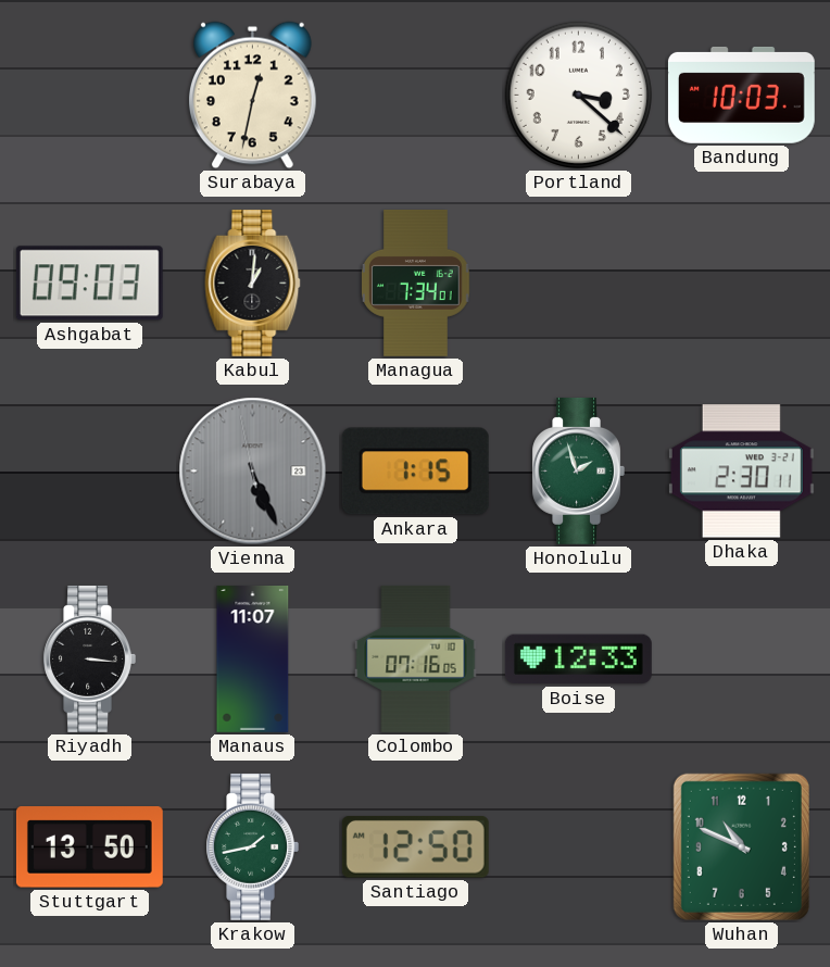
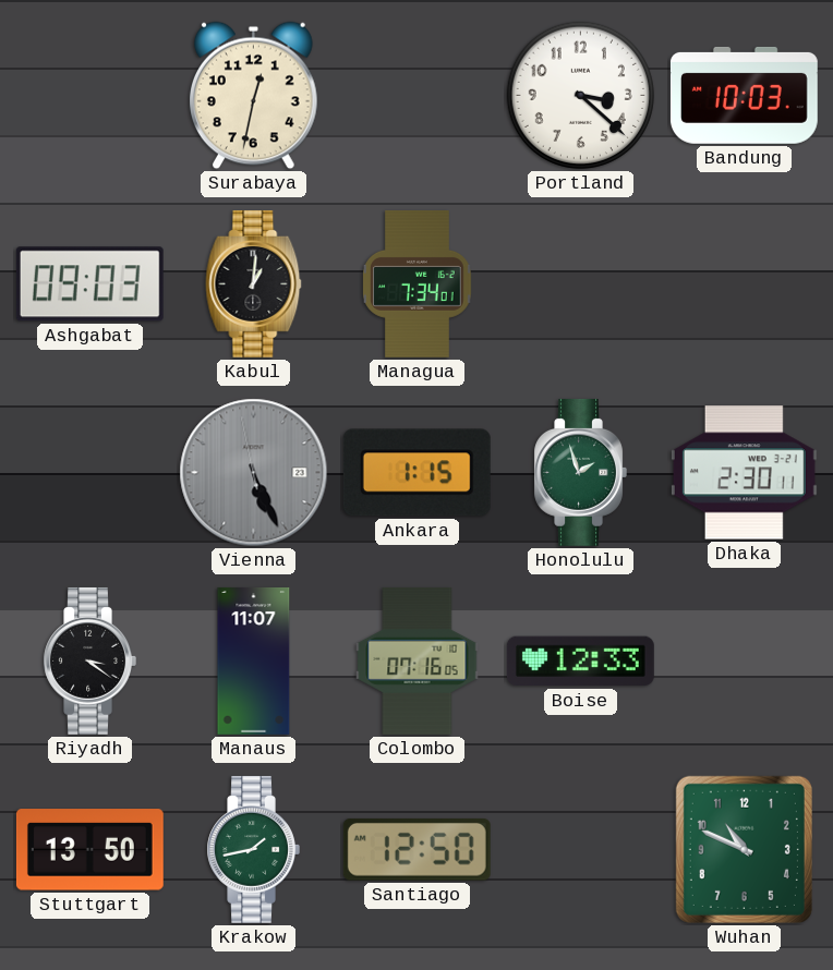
Riyadh: 3:16 -> 3:21
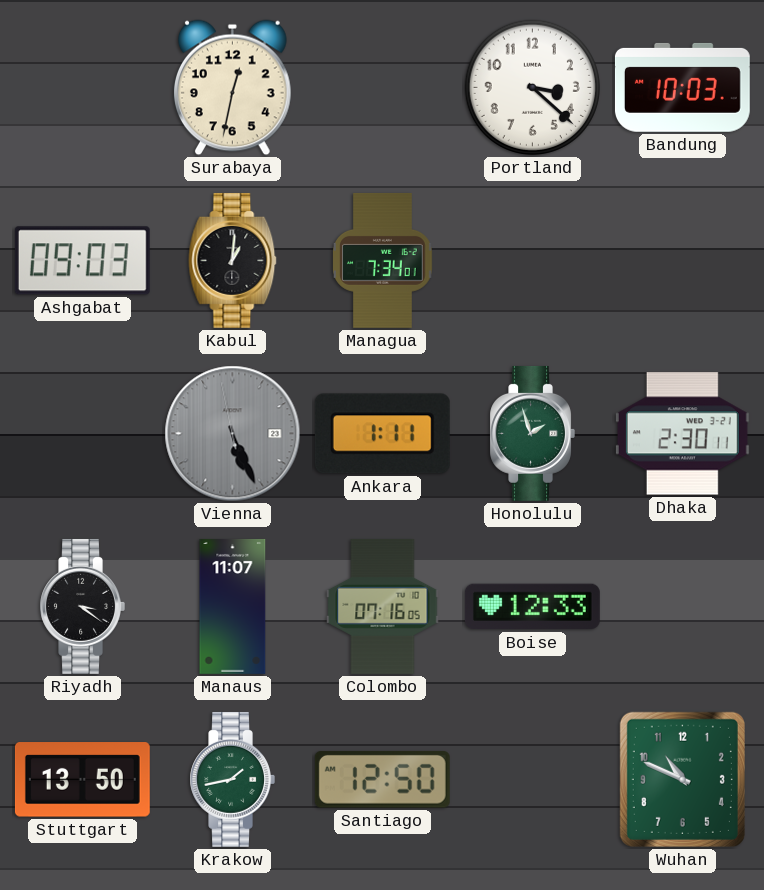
Ankara: 1:15 -> 1:11
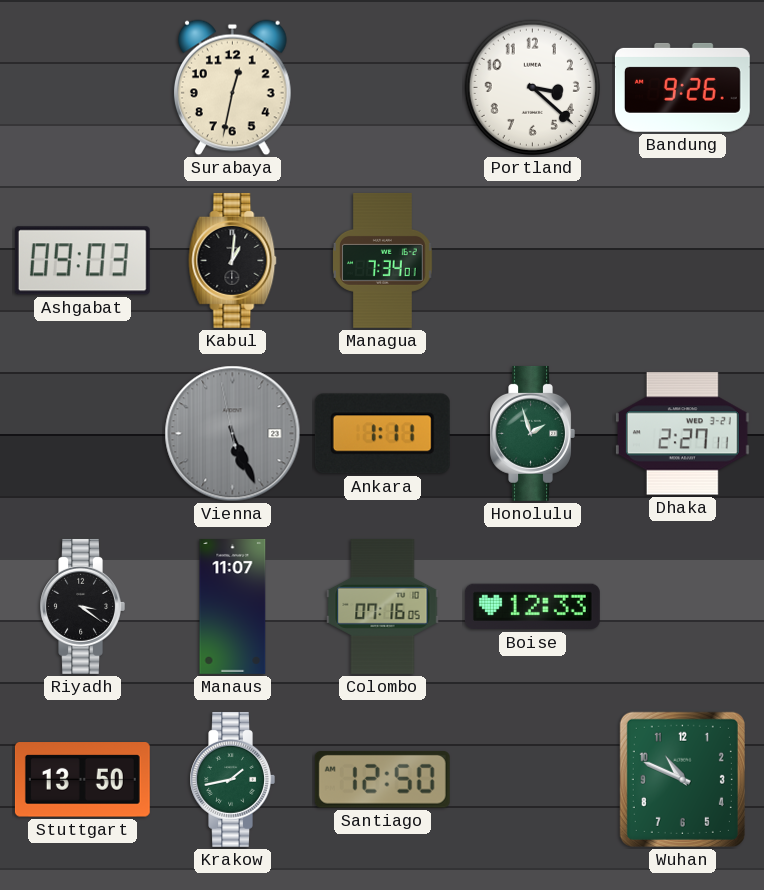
Bandung: 10:03 -> 9:26
Dhaka: 2:30 -> 2:27
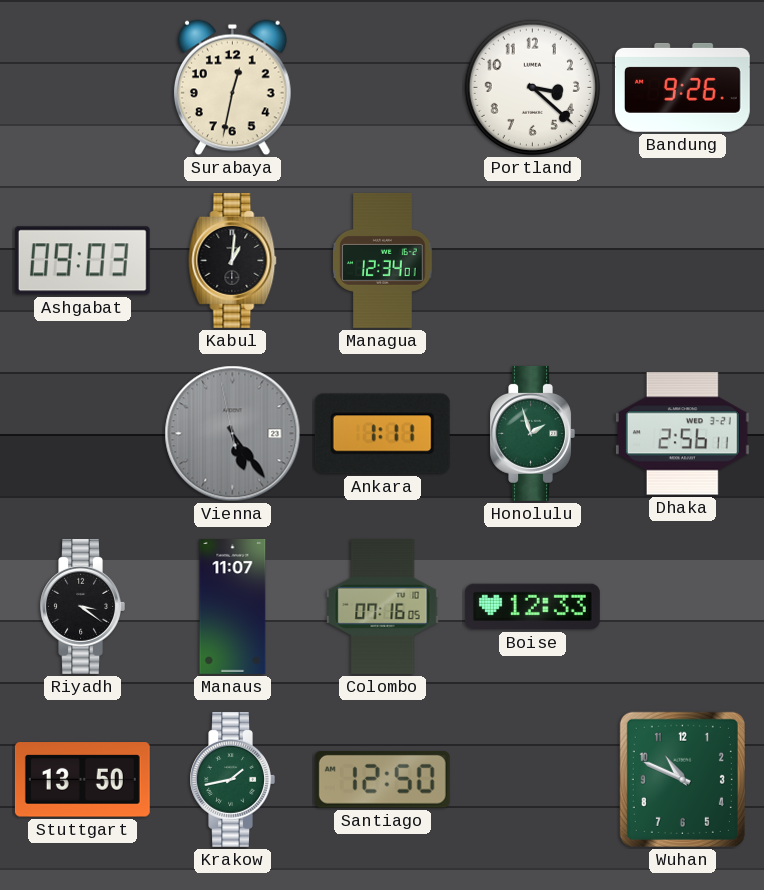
Managua: 7:34 -> 12:34
Vienna: 5:25 -> 5:23
Dhaka: 2:27 -> 2:56
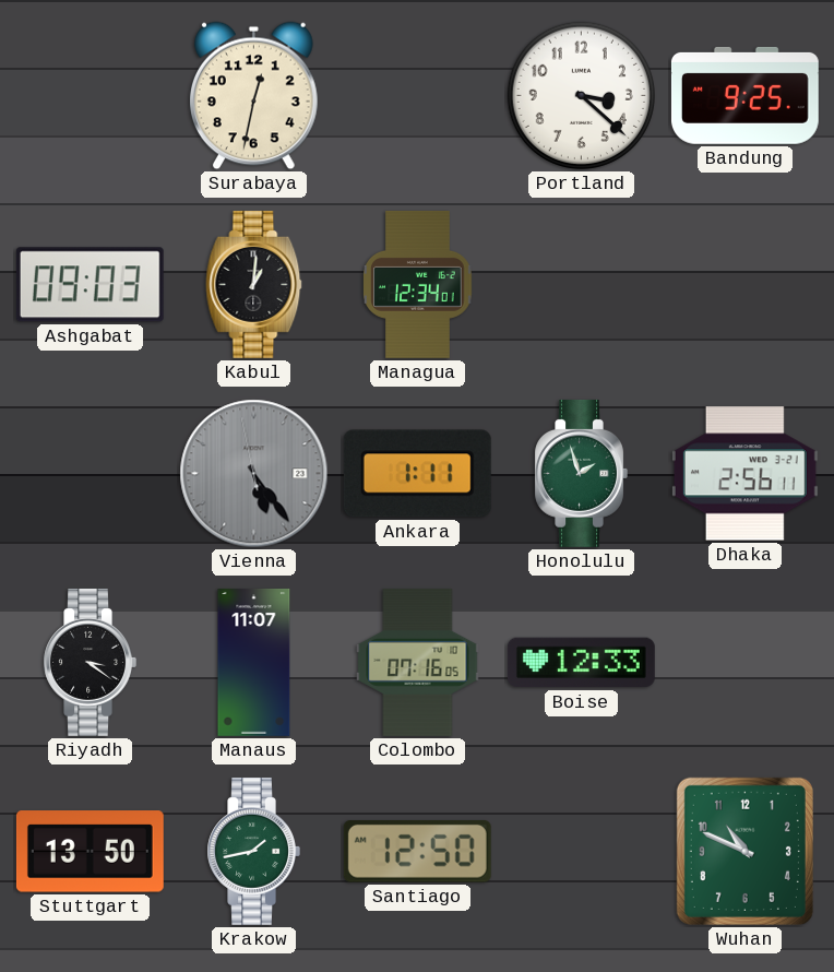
Bandung: 9:26 -> 9:25
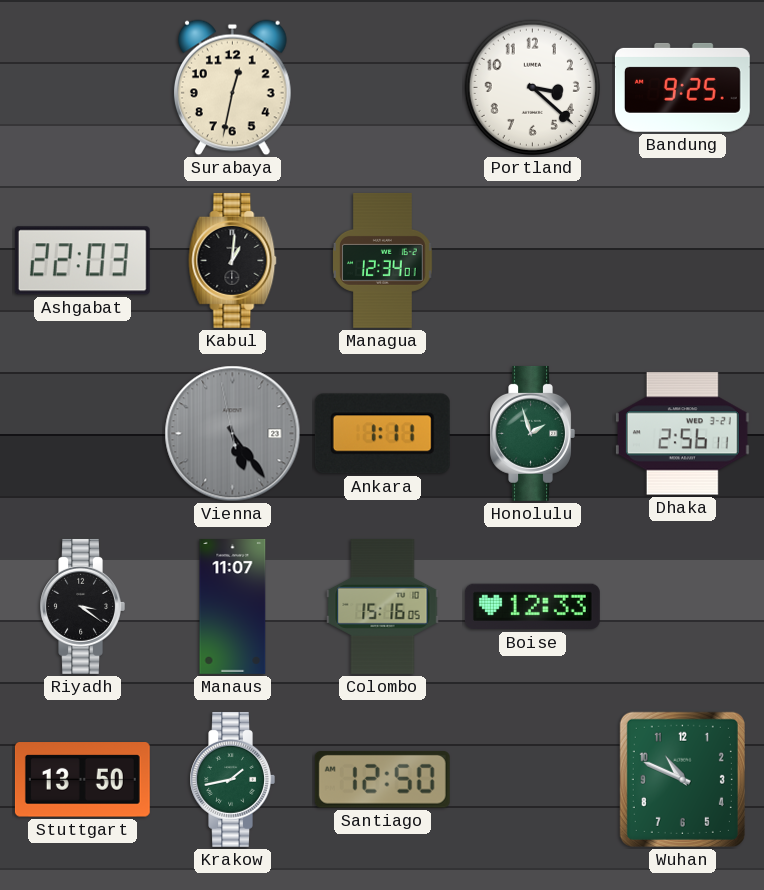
Ashgabat: 09:03 -> 22:03
Colombo: 07:16 -> 15:16
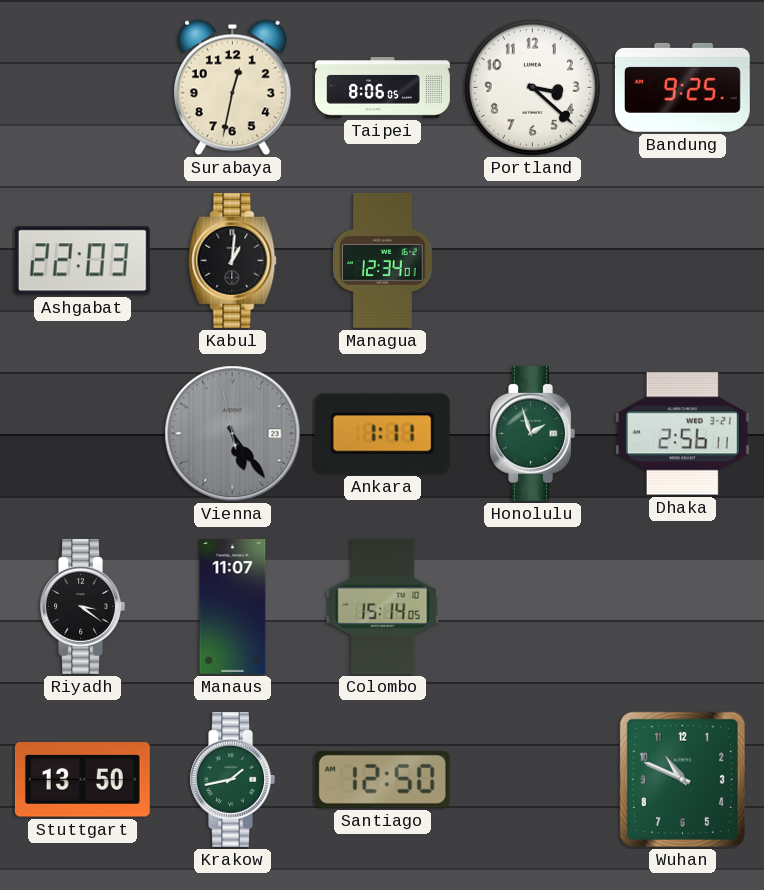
Taipei: none -> 8:06
Colombo: 15:16 -> 15:14
Boise: 12:33 -> none
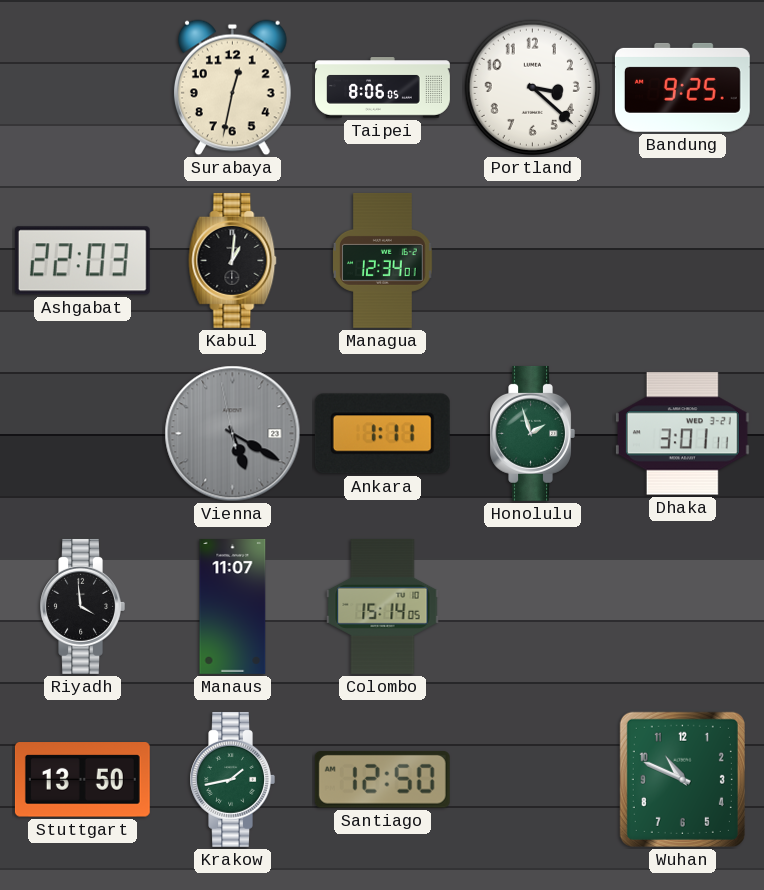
Vienna: 5:23 -> 5:19
Dhaka: 2:56 -> 3:01
Riyadh: 3:21 -> 3:59
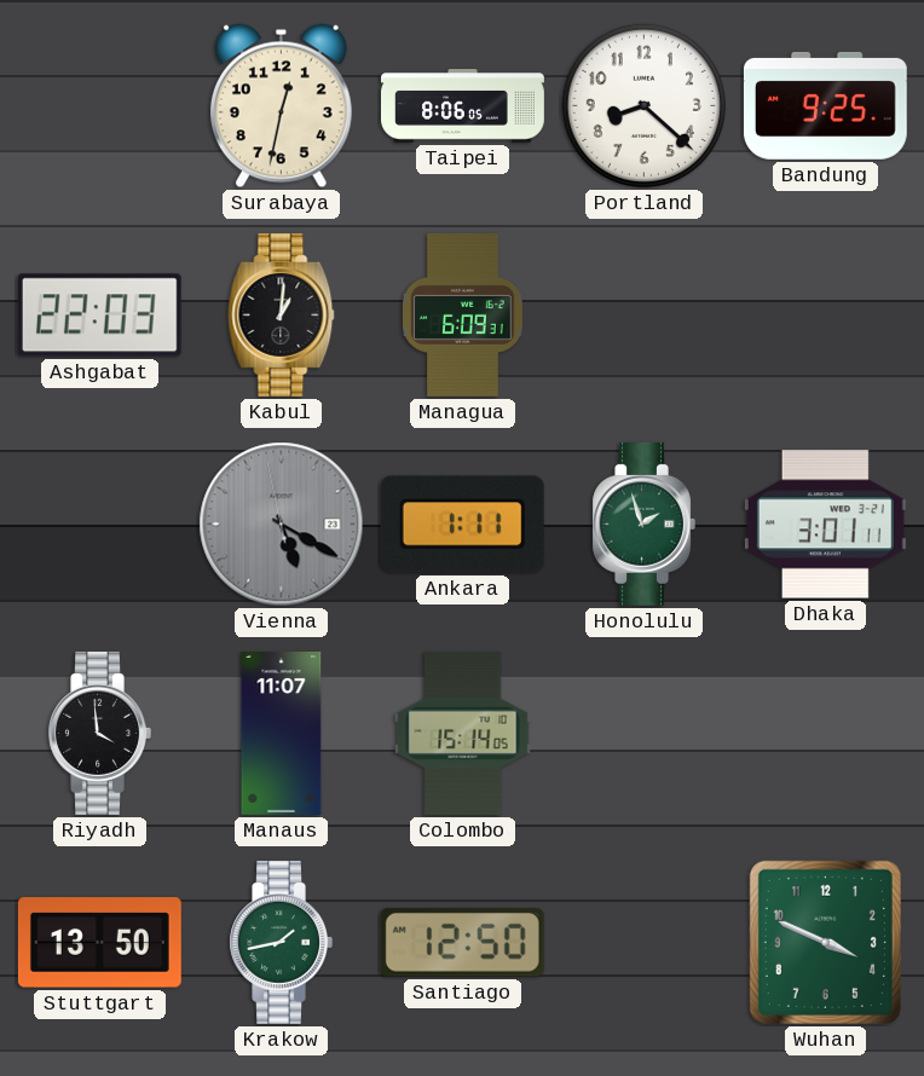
Portland: 3:22 -> 8:22
Managua: 12:34 -> 6:09
Wuhan: 10:49 -> 3:49
